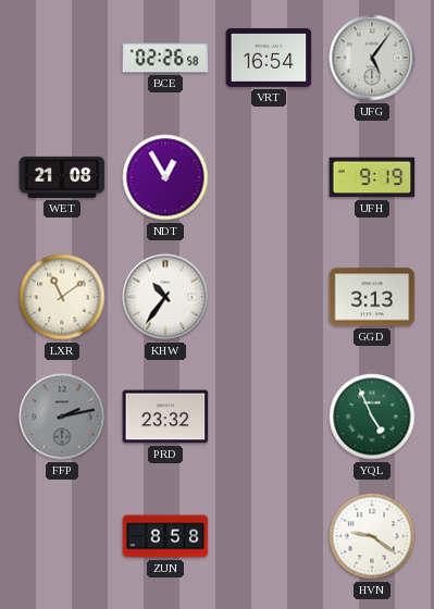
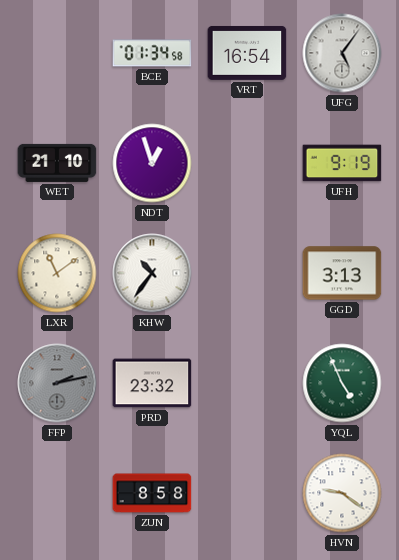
BCE: 02:26 -> 01:34
WET: 21:08 -> 21:10
NDT: 12:55 -> 12:57
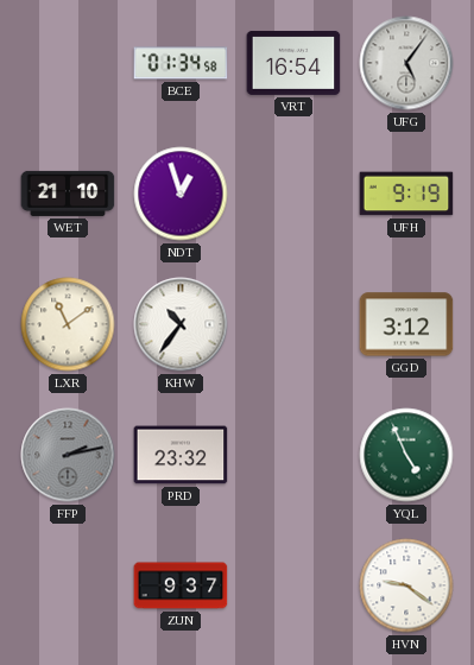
GGD: 3:13 -> 3:12
ZUN: 8:58 -> 9:37
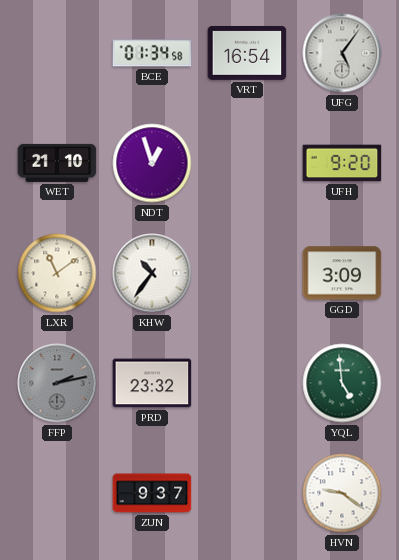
UFH: 9:19 -> 9:20
GGD: 3:12 -> 3:09
YQL: 4:56 -> 4:59
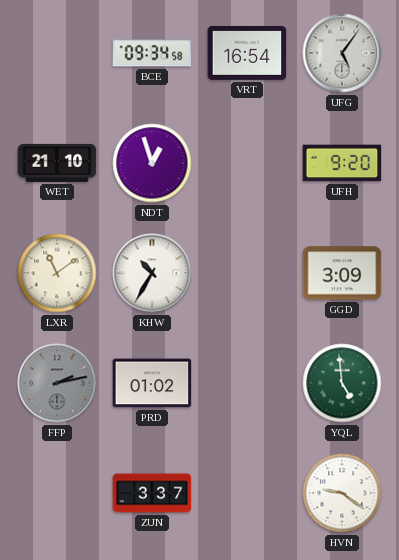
BCE: 01:34 -> 09:34
KHW: 10:36 -> 10:35
PRD: 23:32 -> 01:02
ZUN: 9:37 -> 3:37
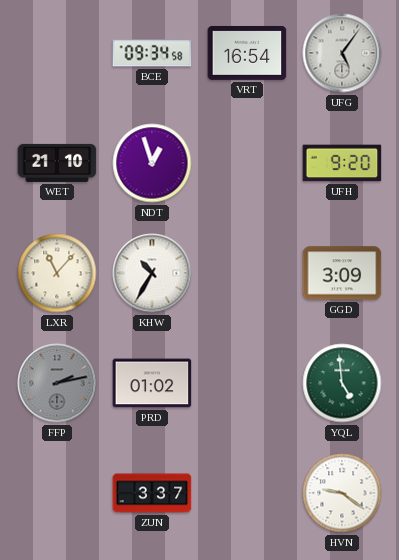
LXR: 11:09 -> 11:07
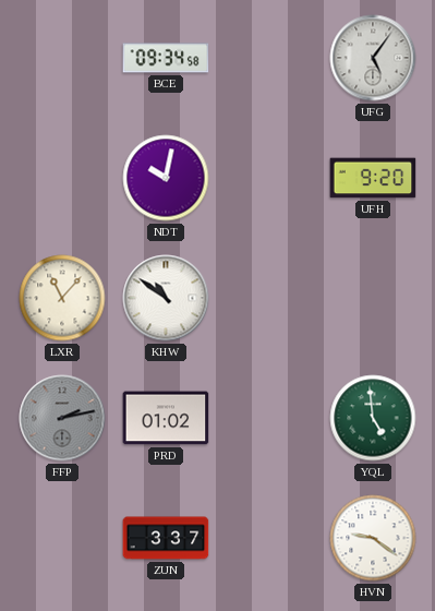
VRT: 16:54 -> none
WET: 21:10 -> none
NDT: 12:57 -> 10:02
KHW: 10:35 -> 10:51
GGD: 3:09 -> none
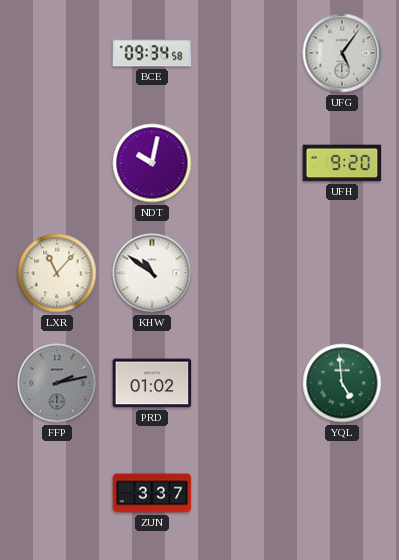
HVN: 9:21 -> none
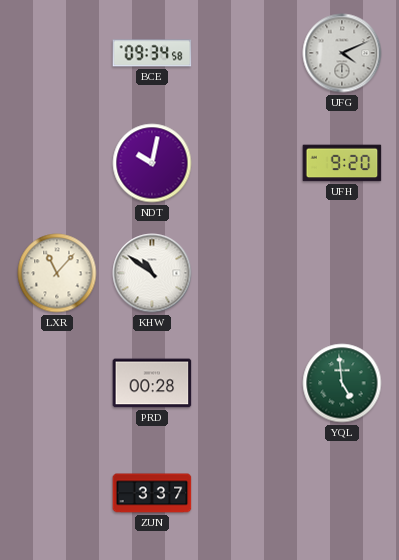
UFG: 5:06 -> 4:11
FFP: 2:13 -> none
PRD: 01:02 -> 00:28
